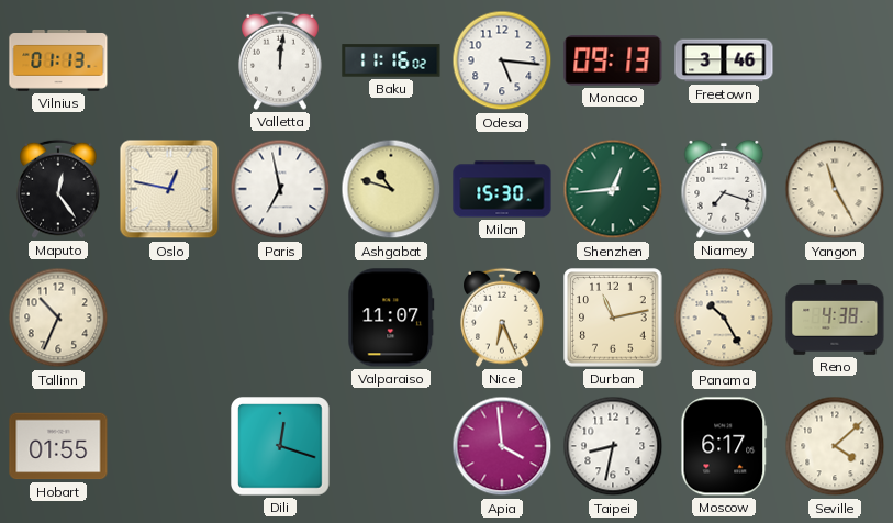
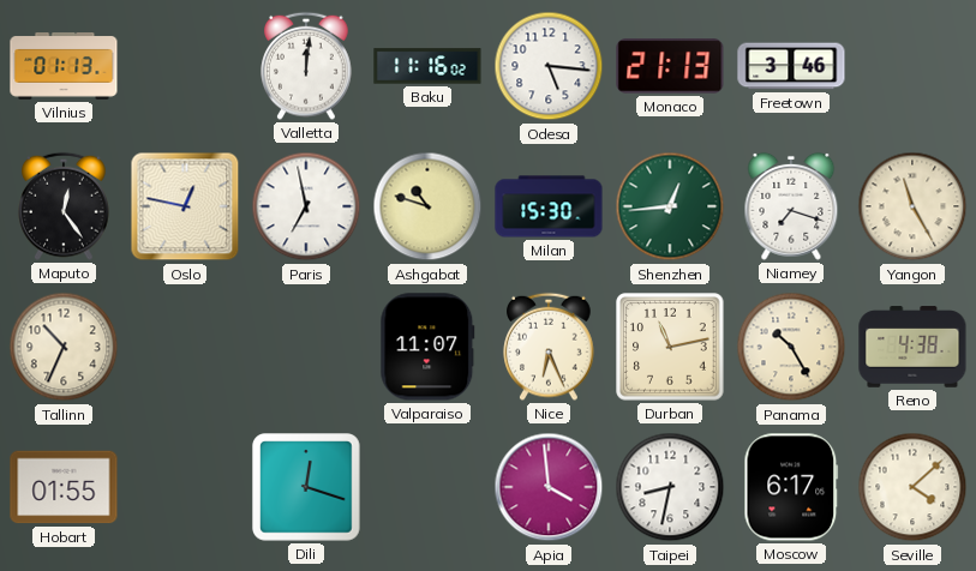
Monaco: 09:13 -> 21:13
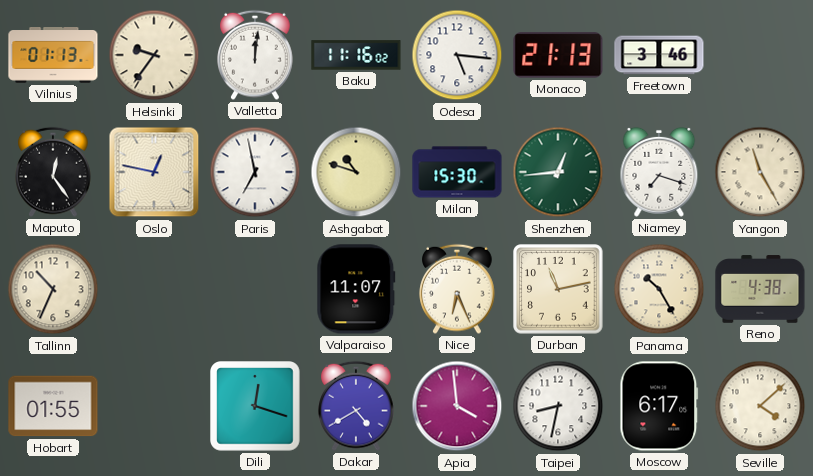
Helsinki: none -> 9:36
Dakar: none -> 4:40
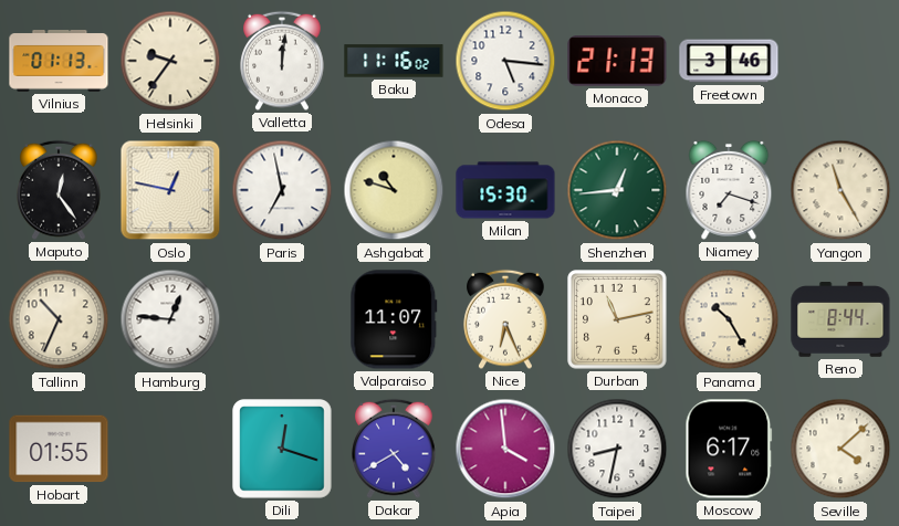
Hamburg: none -> 12:46
Reno: 4:38 -> 8:44
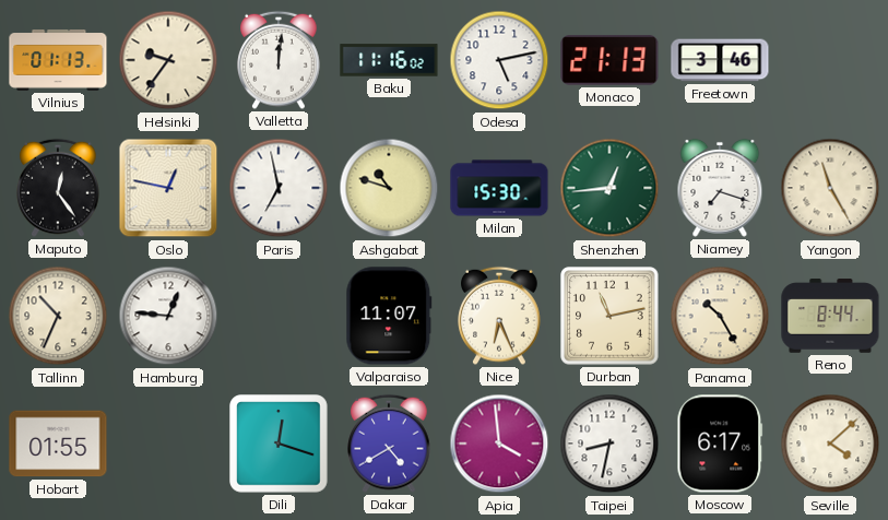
Odesa: 5:16 -> 5:13
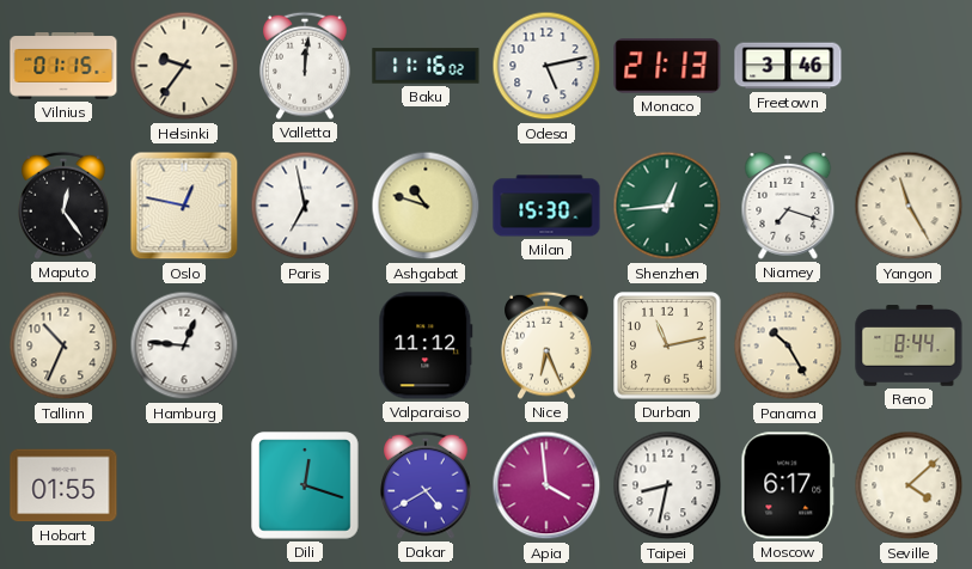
Vilnius: 01:13 -> 01:15
Valparaiso: 11:07 -> 11:12
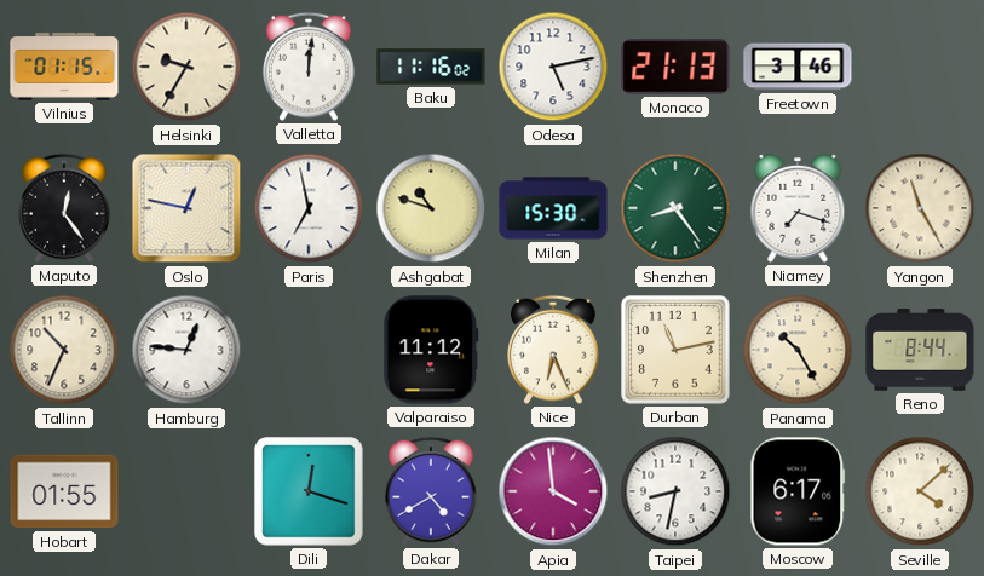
Helsinki: 9:36 -> 9:35
Shenzhen: 12:44 -> 8:24
